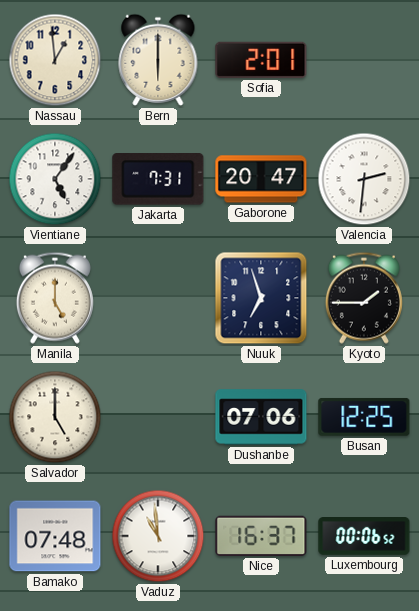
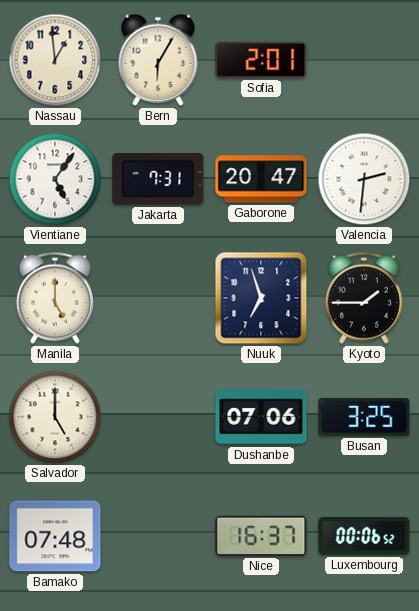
Bern: 6:00 -> 6:05
Busan: 12:25 -> 3:25
Vaduz: 10:59 -> none
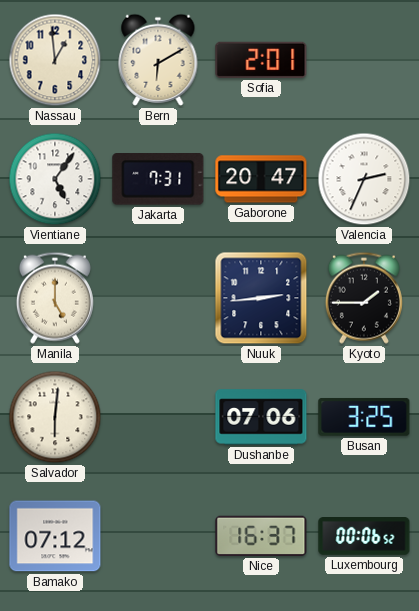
Bern: 6:05 -> 6:10
Valencia: 2:31 -> 2:34
Nuuk: 6:57 -> 2:44
Salvador: 5:00 -> 6:01
Bamako: 07:48 -> 07:12
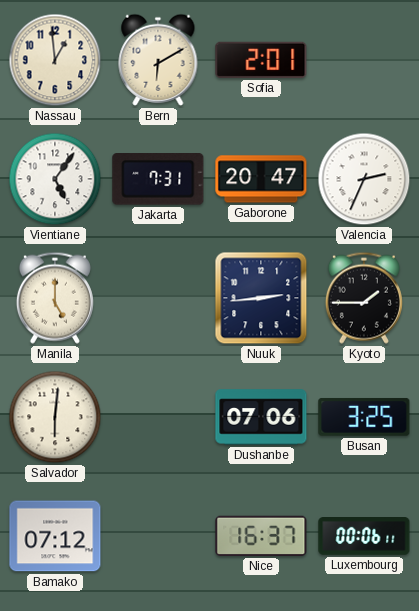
Luxembourg: 00:06:52 -> 00:06:11
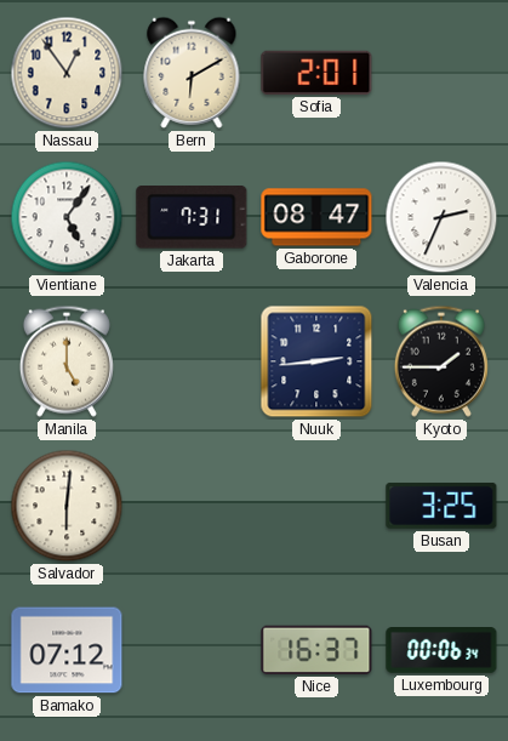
Nassau: 12:59 -> 12:54
Gaborone: 20:47 -> 08:47
Dushanbe: 07:06 -> none
Luxembourg: 00:06:11 -> 00:06:34
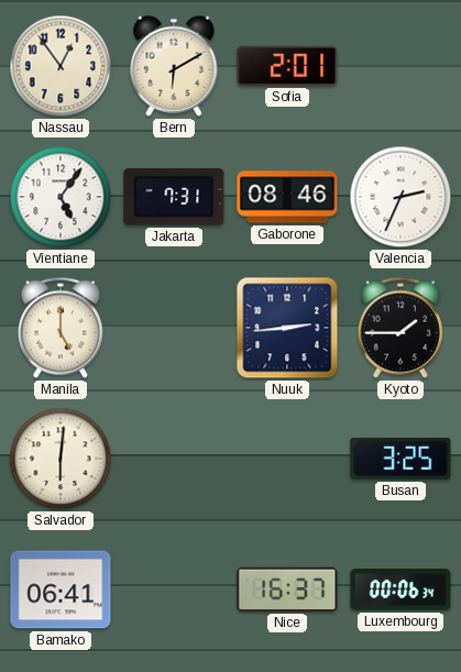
Gaborone: 08:47 -> 08:46
Bamako: 07:12 -> 06:41
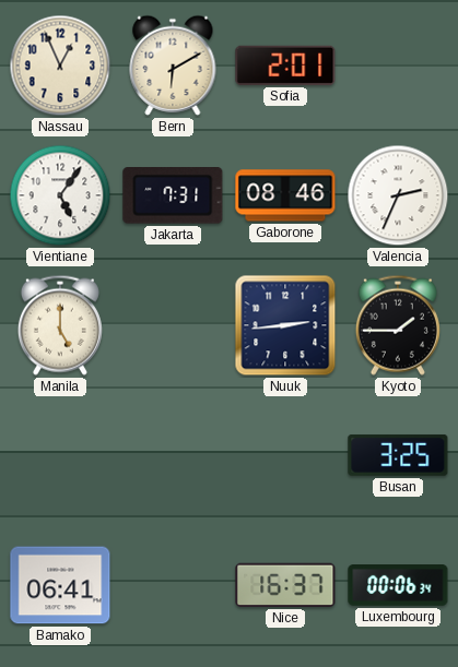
Nassau: 12:54 -> 12:56
Salvador: 6:01 -> none
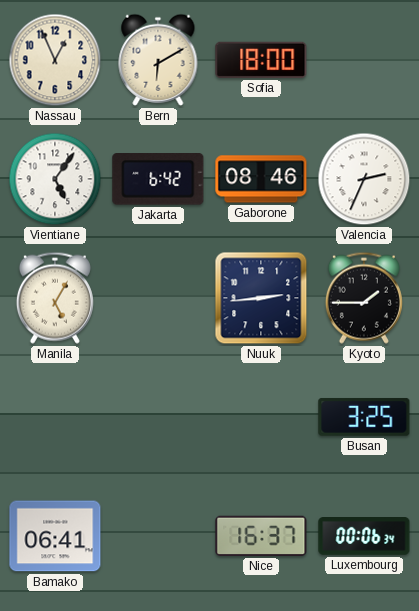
Sofia: 2:01 -> 18:00
Jakarta: 7:31 -> 6:42
Manila: 5:00 -> 5:05
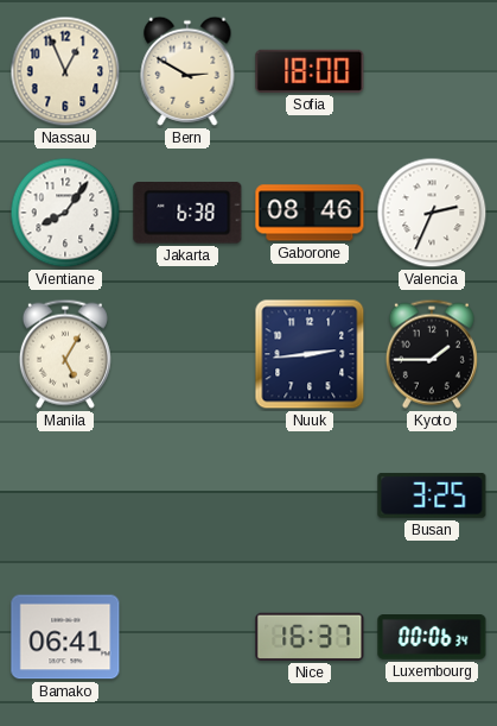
Bern: 6:10 -> 2:50
Vientiane: 5:06 -> 8:06
Jakarta: 6:42 -> 6:38
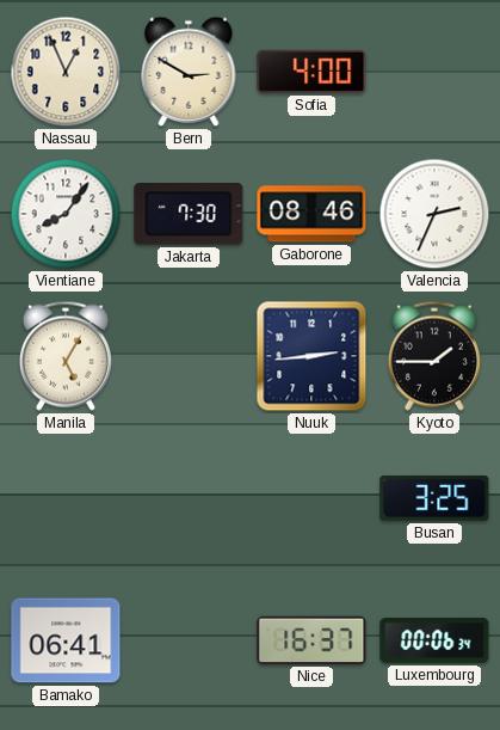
Sofia: 18:00 -> 4:00
Jakarta: 6:38 -> 7:30
